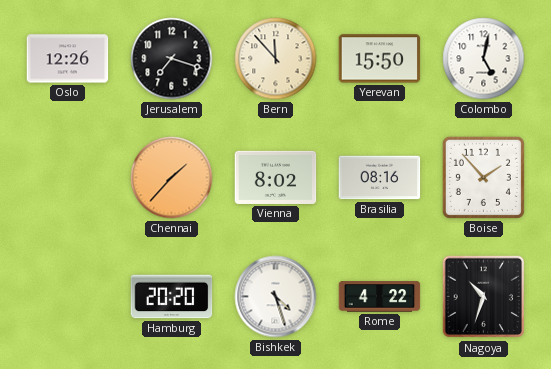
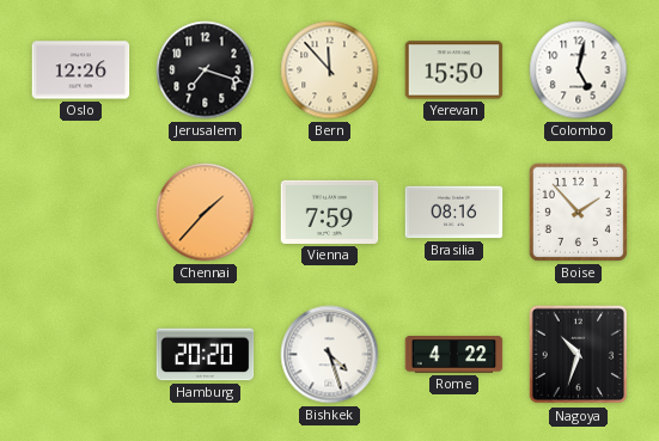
Vienna: 8:02 -> 7:59
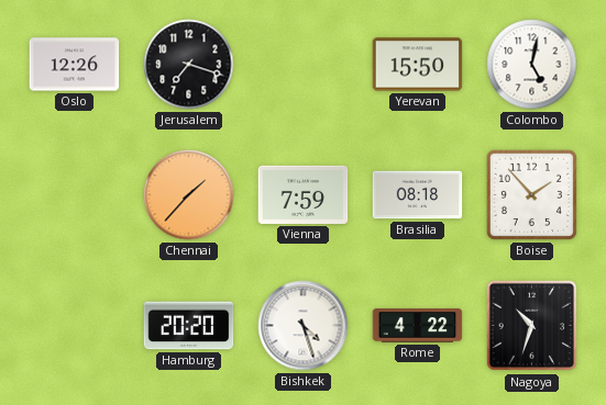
Bern: 11:53 -> none
Brasilia: 08:16 -> 08:18
